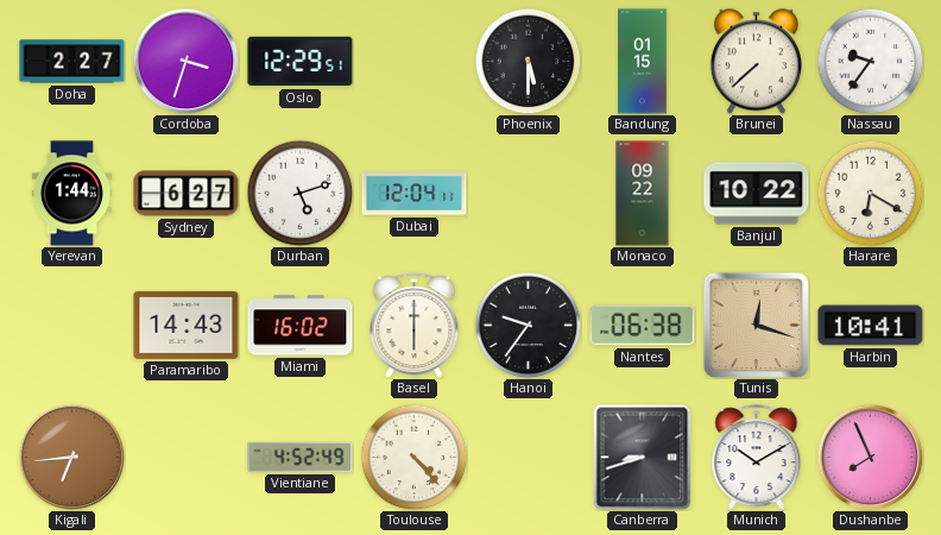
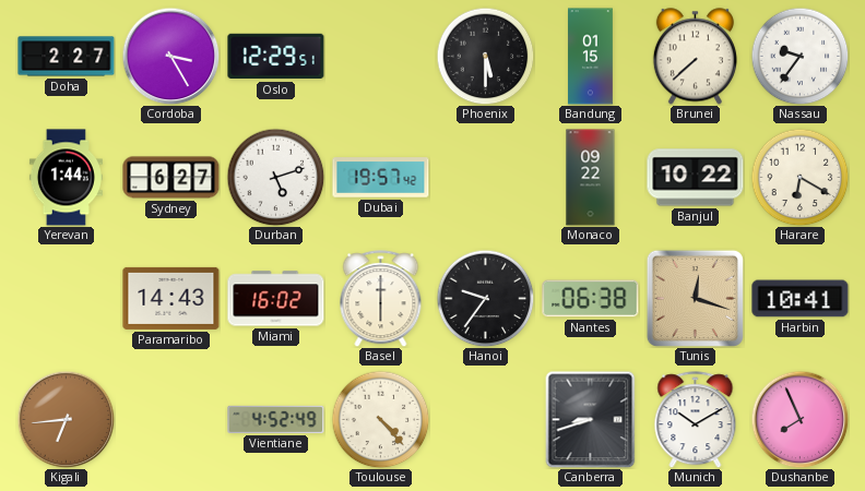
Cordoba: 3:33 -> 3:25
Dubai: 12:04 -> 19:57
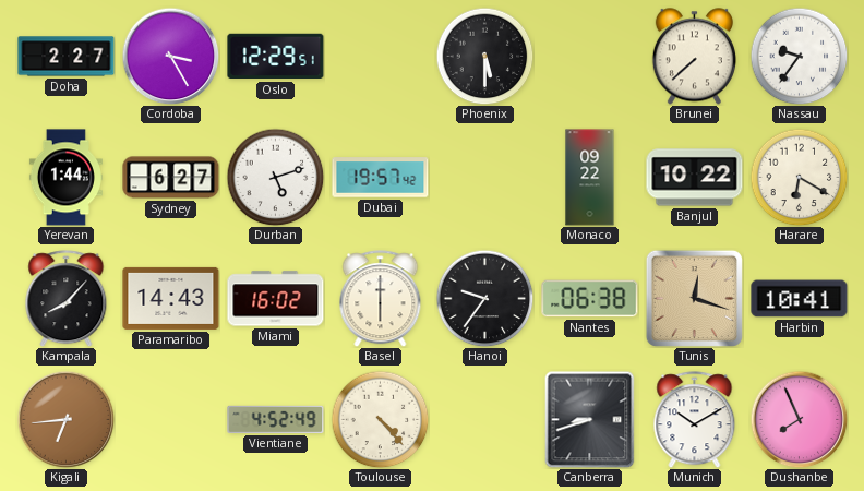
Bandung: 01:15 -> none
Kampala: none -> 8:07
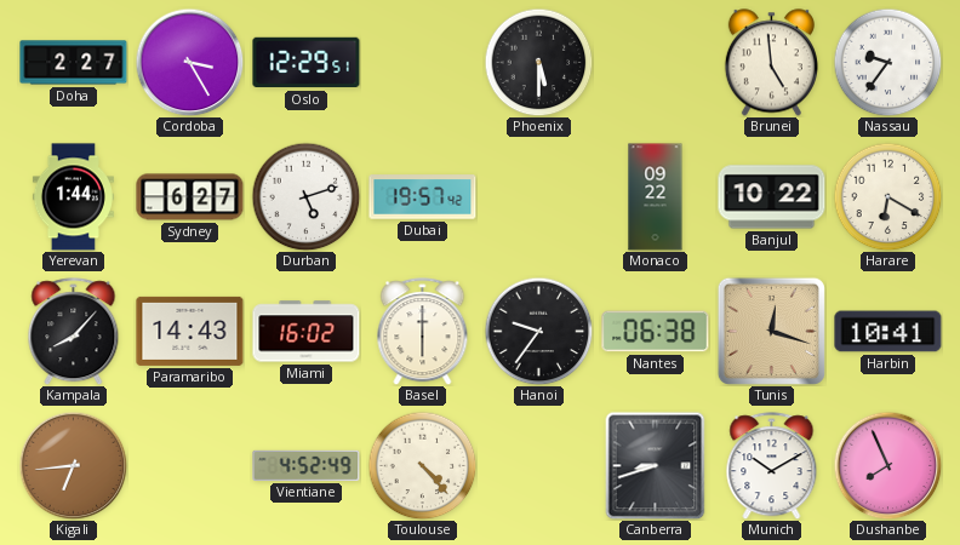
Brunei: 7:38 -> 4:59
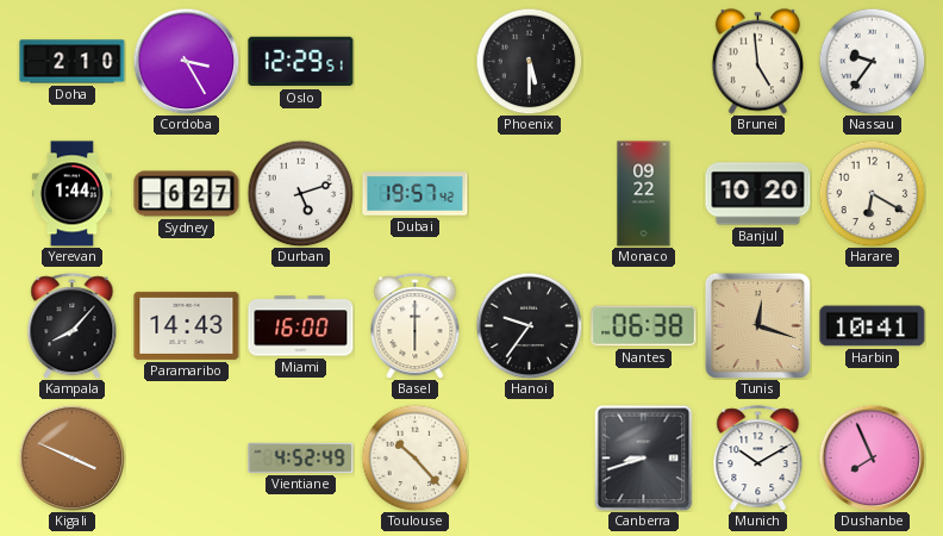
Doha: 2:27 -> 2:10
Banjul: 10:22 -> 10:20
Miami: 16:02 -> 16:00
Kigali: 6:44 -> 3:49
Toulouse: 4:23 -> 10:23
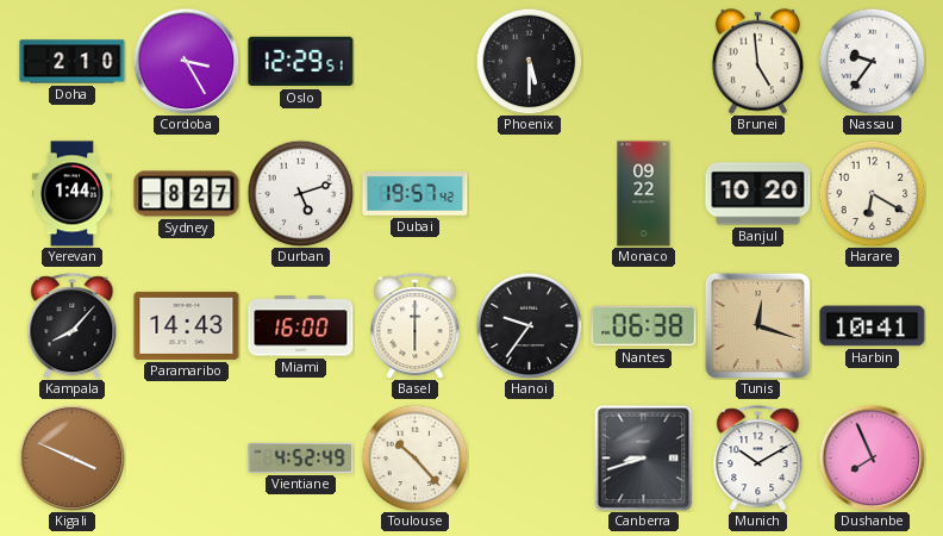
Sydney: 6:27 -> 8:27
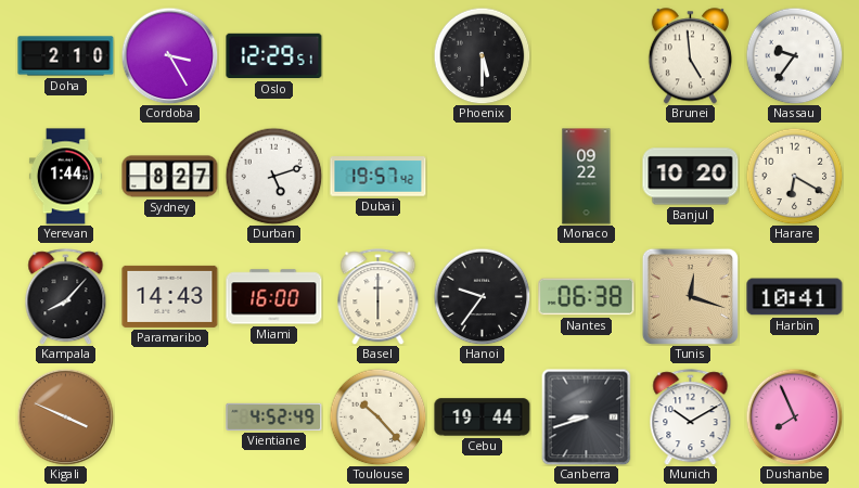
Cebu: none -> 19:44
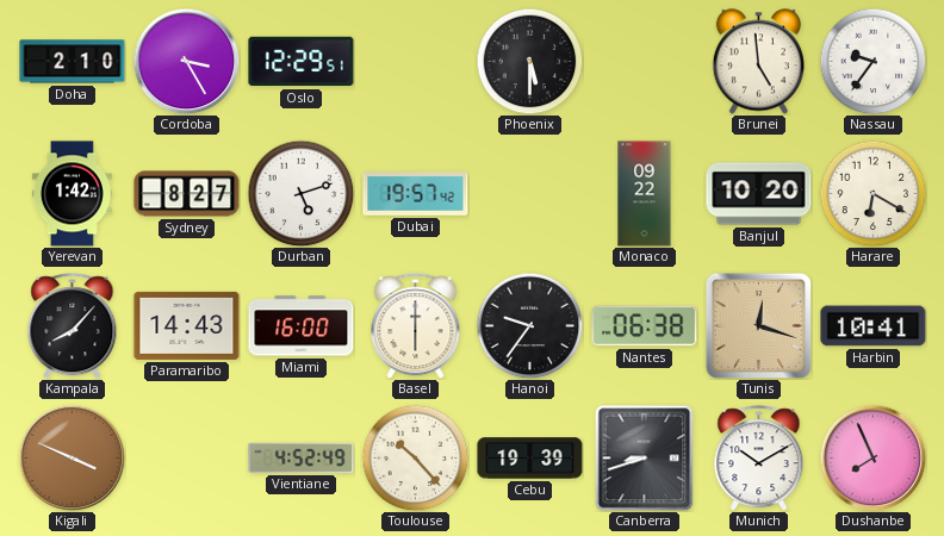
Yerevan: 1:44 -> 1:42
Cebu: 19:44 -> 19:39
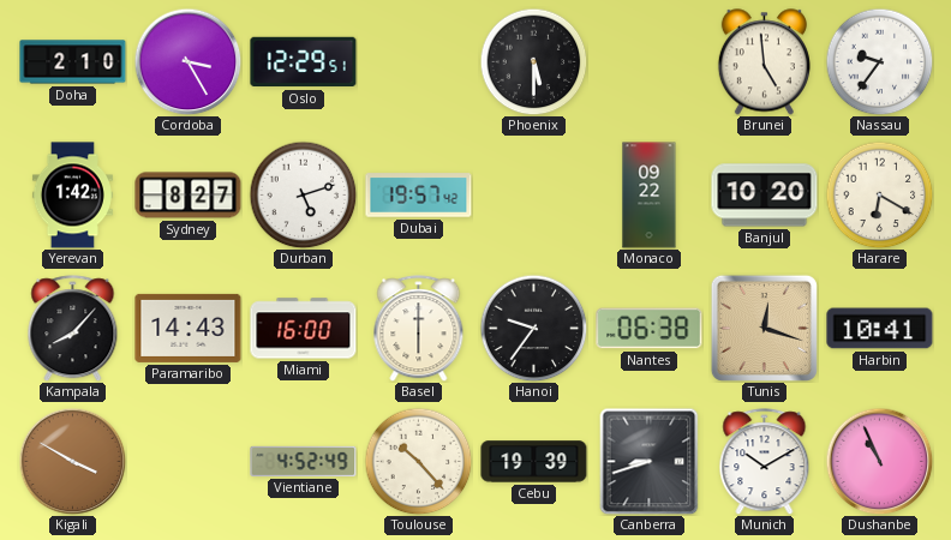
Kigali: 3:49 -> 3:50
Dushanbe: 7:56 -> 10:56
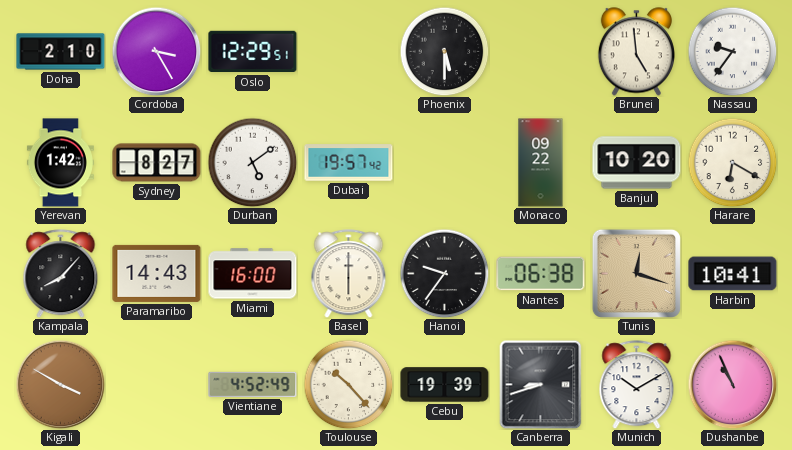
Durban: 5:12 -> 5:09
